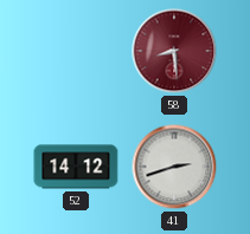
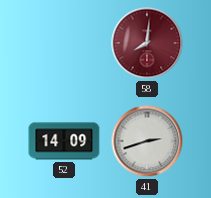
58: 8:29 -> 8:01
52: 14:12 -> 14:09
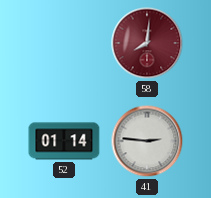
52: 14:09 -> 01:14
41: 2:42 -> 2:46
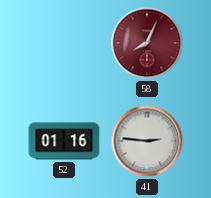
58: 8:01 -> 8:04
52: 01:14 -> 01:16
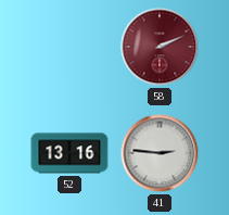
58: 8:04 -> 2:11
52: 01:16 -> 13:16
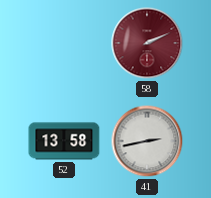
52: 13:16 -> 13:58
41: 2:46 -> 2:43
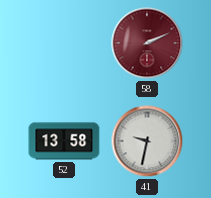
41: 2:43 -> 9:32
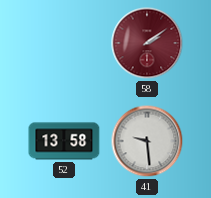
58: 2:11 -> 2:09
41: 9:32 -> 9:29
